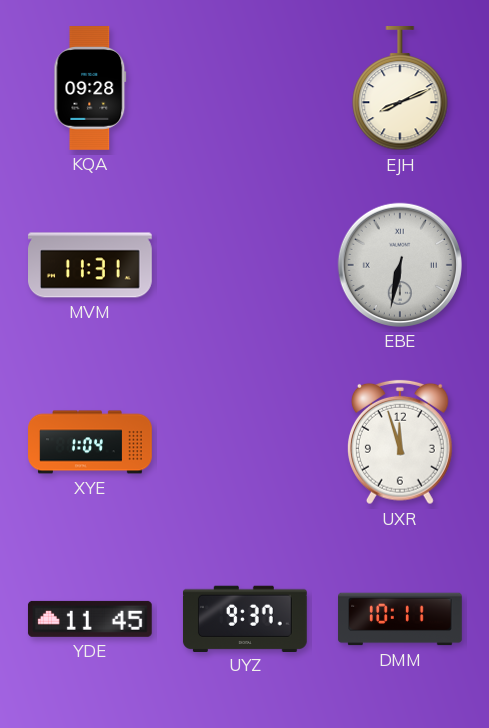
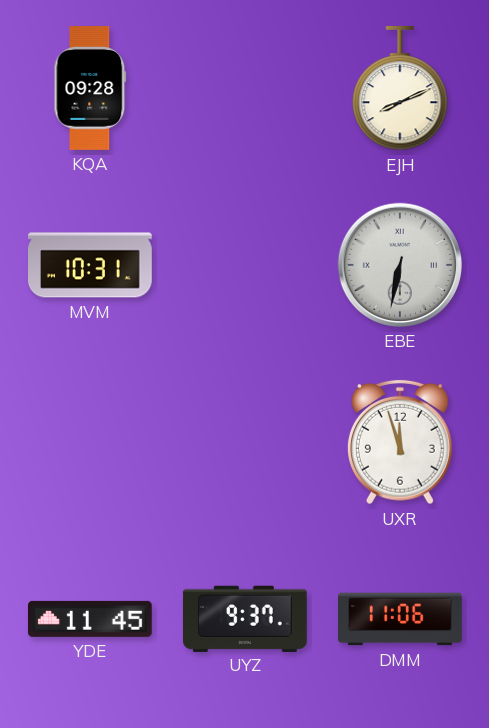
MVM: 11:31 -> 10:31
XYE: 1:04 -> none
DMM: 10:11 -> 11:06
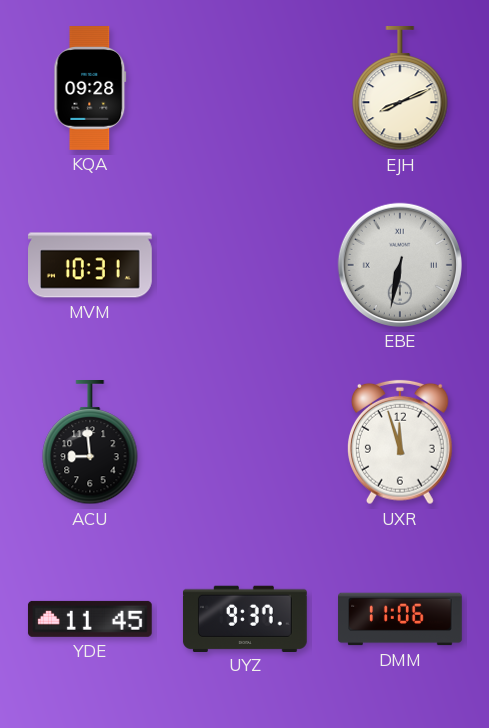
ACU: none -> 8:59
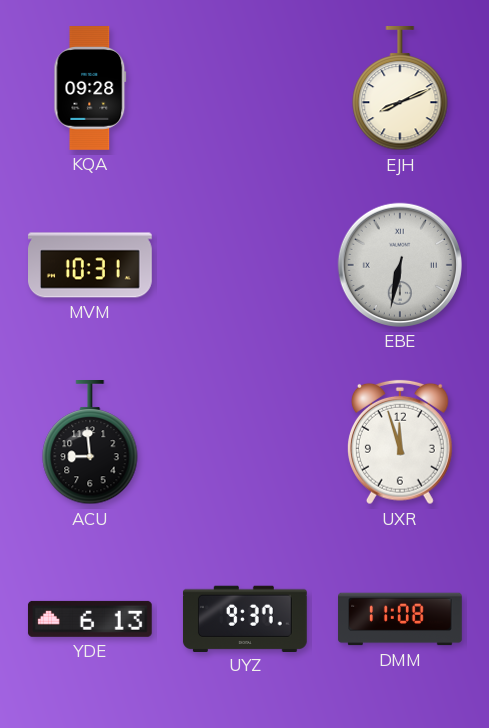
YDE: 11:45 -> 6:13
DMM: 11:06 -> 11:08
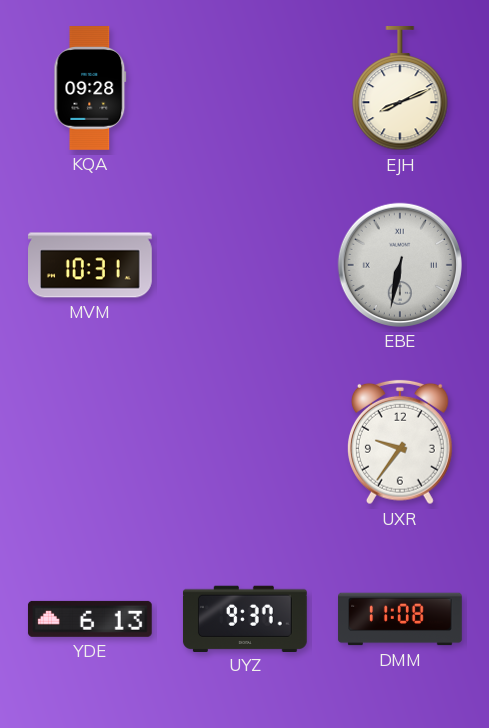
ACU: 8:59 -> none
UXR: 11:57 -> 9:36
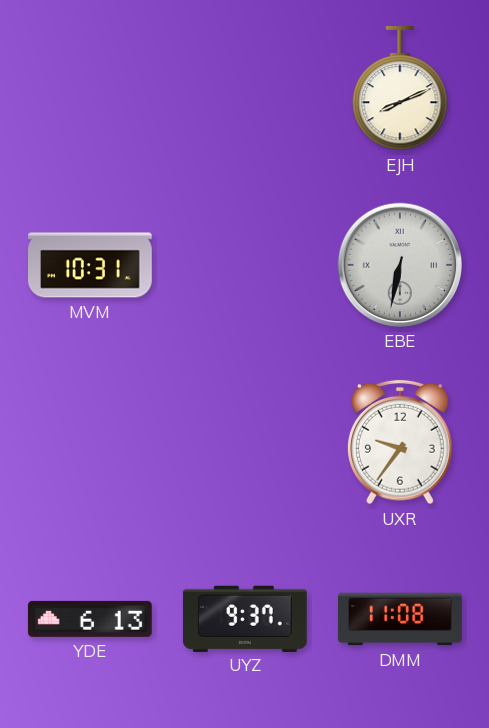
KQA: 09:28 -> none
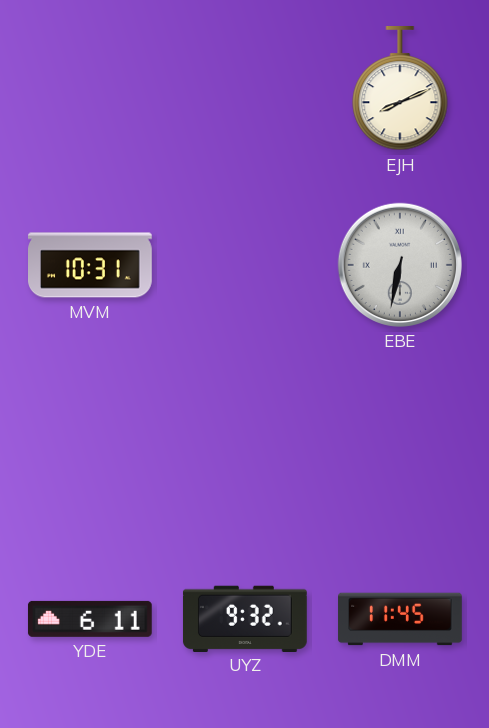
UXR: 9:36 -> none
YDE: 6:13 -> 6:11
UYZ: 9:37 -> 9:32
DMM: 11:08 -> 11:45
